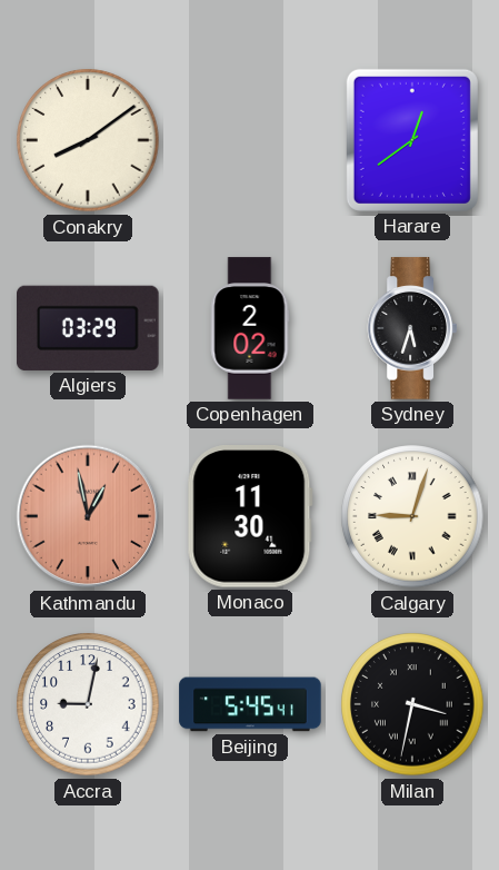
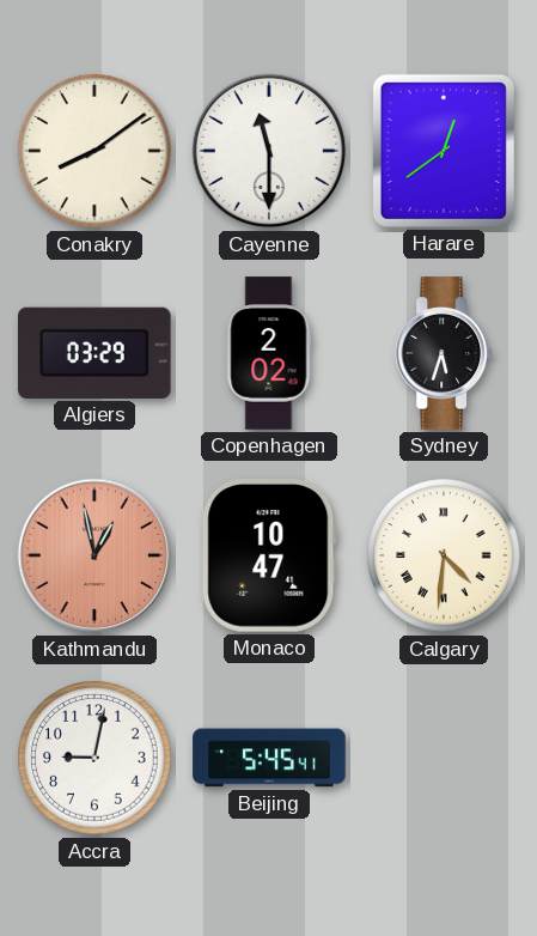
Cayenne: none -> 11:30
Monaco: 11:30 -> 10:47
Calgary: 9:03 -> 4:31
Milan: 3:32 -> none
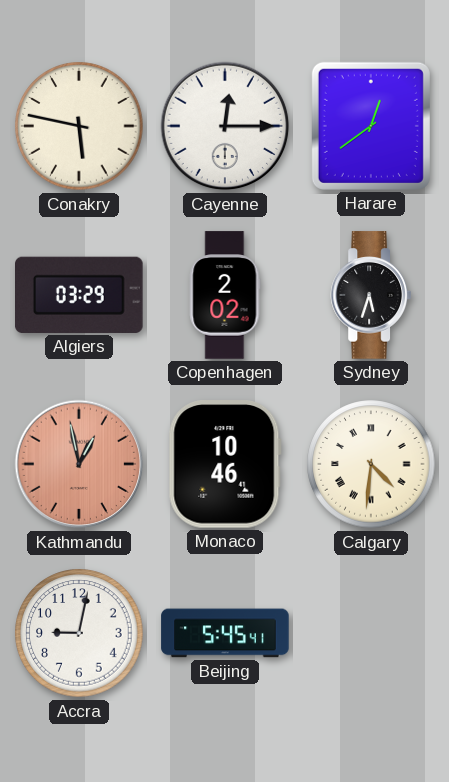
Conakry: 8:09 -> 5:47
Cayenne: 11:30 -> 12:15
Monaco: 10:47 -> 10:46
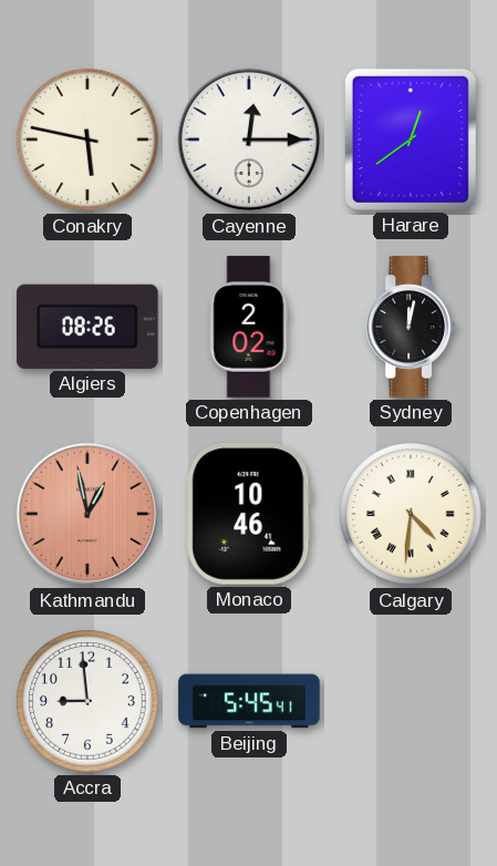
Algiers: 03:29 -> 08:26
Sydney: 5:33 -> 12:02
Accra: 9:02 -> 8:59
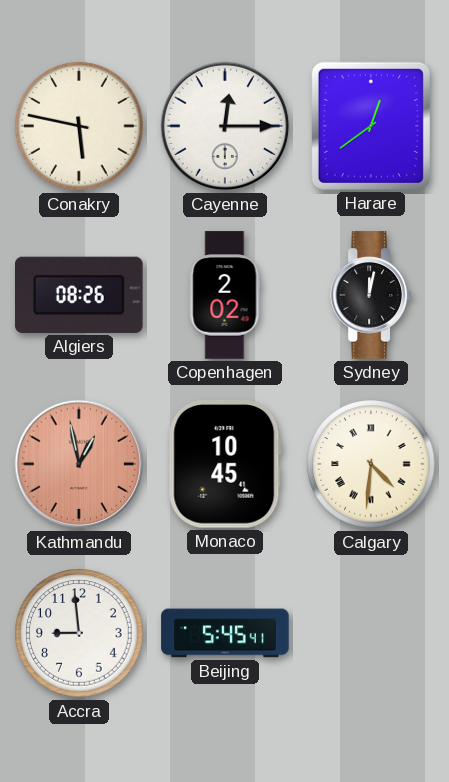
Monaco: 10:46 -> 10:45
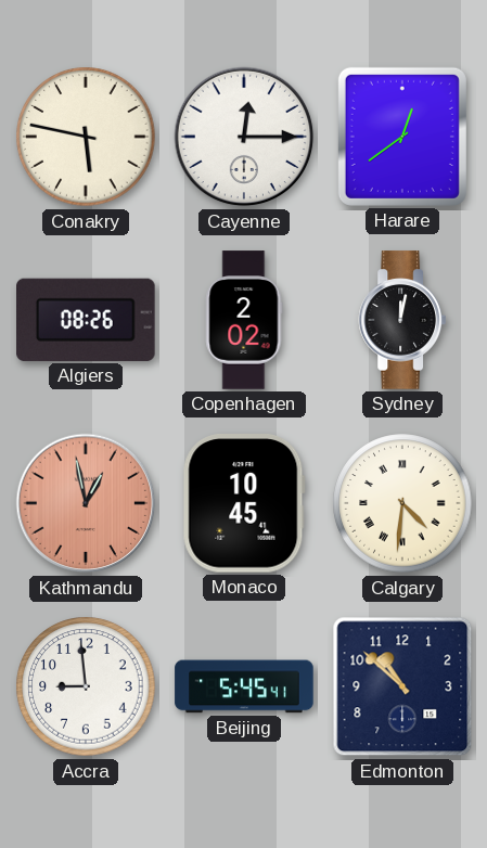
Edmonton: none -> 10:52
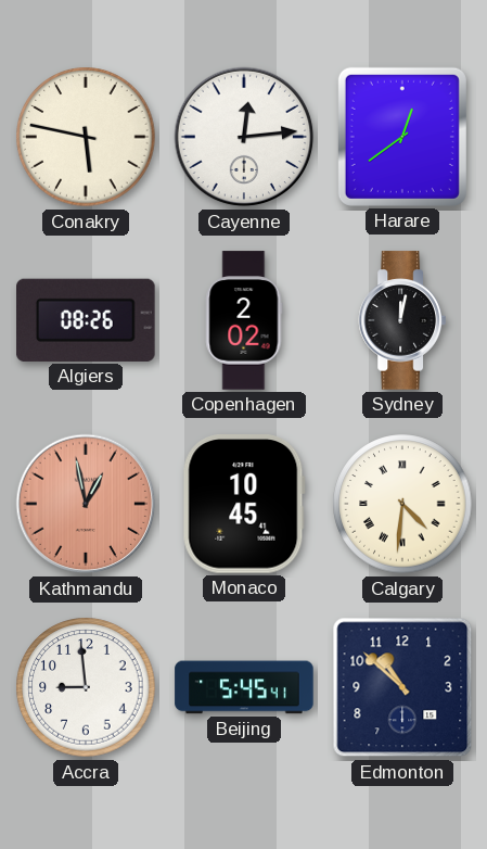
Cayenne: 12:15 -> 12:14
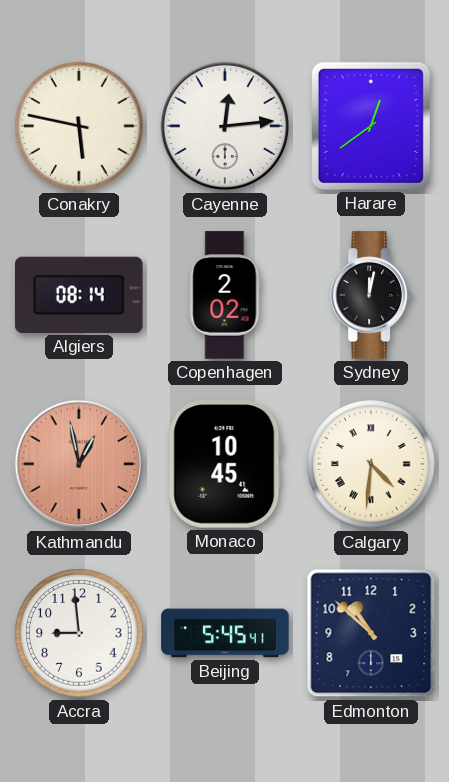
Algiers: 08:26 -> 08:14
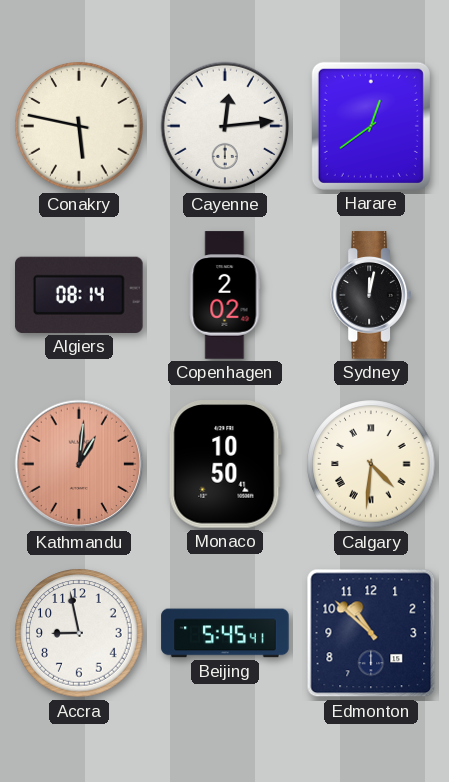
Kathmandu: 12:58 -> 1:01
Monaco: 10:45 -> 10:50
Accra: 8:59 -> 8:58
